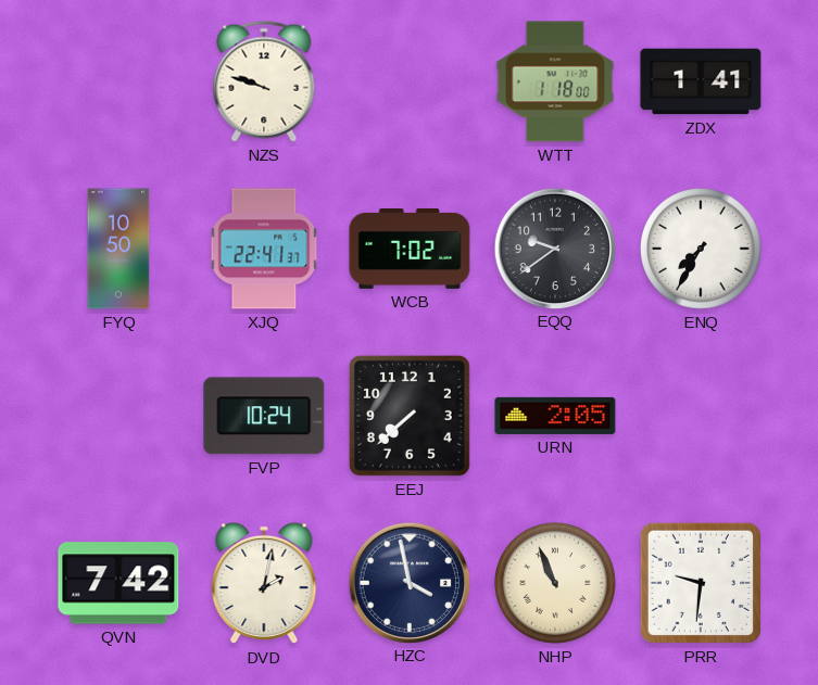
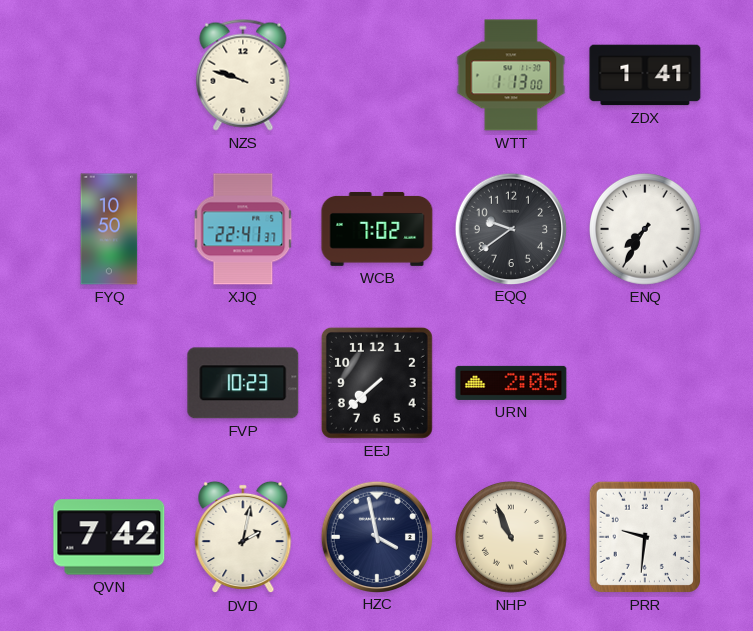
WTT: 1:18 -> 1:13
FVP: 10:24 -> 10:23
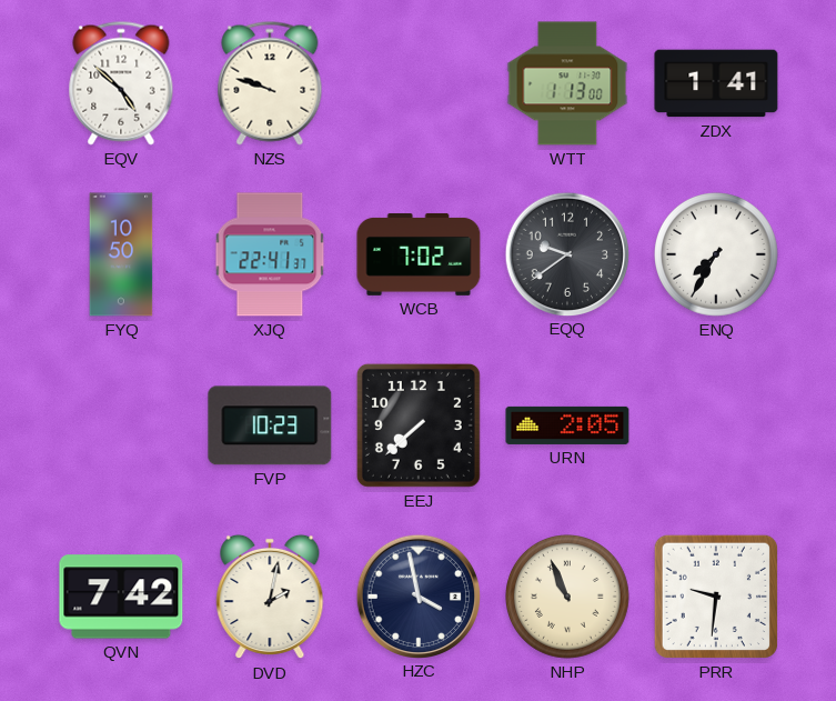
EQV: none -> 4:52
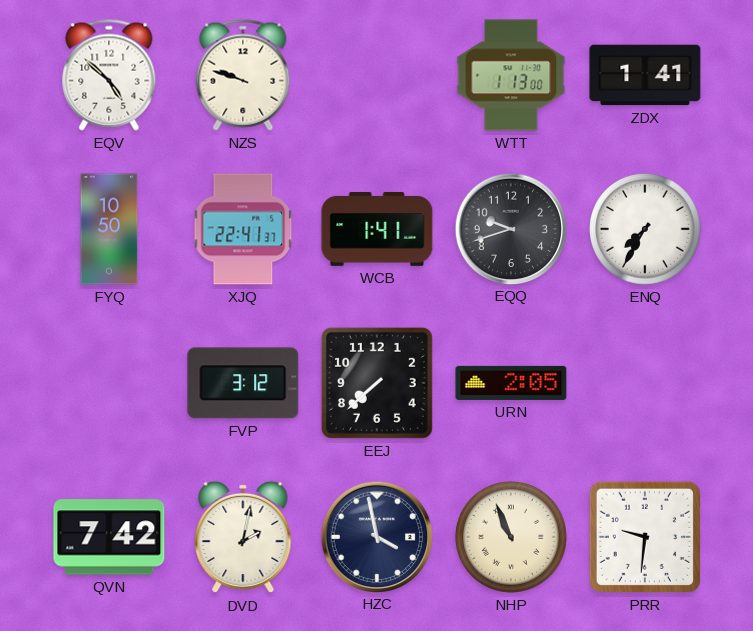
WCB: 7:02 -> 1:41
EQQ: 9:39 -> 9:42
FVP: 10:23 -> 3:12
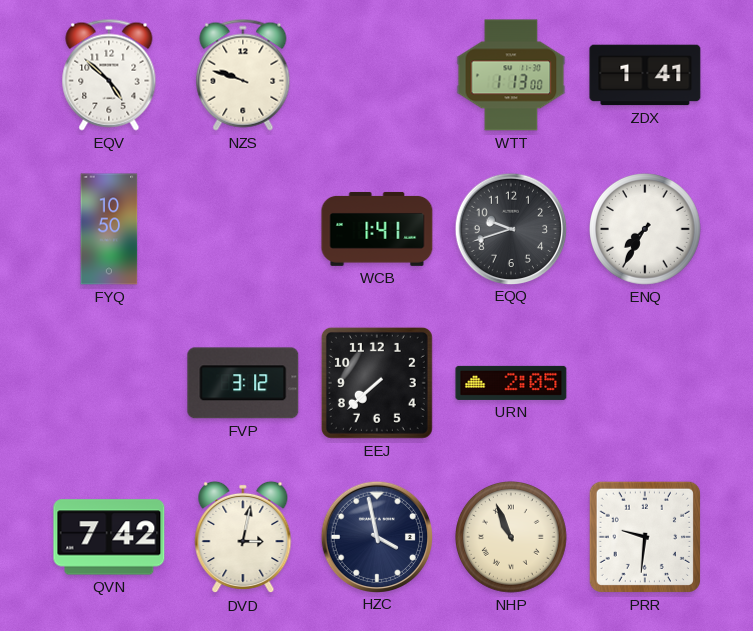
XJQ: 22:41 -> none
DVD: 2:02 -> 3:02
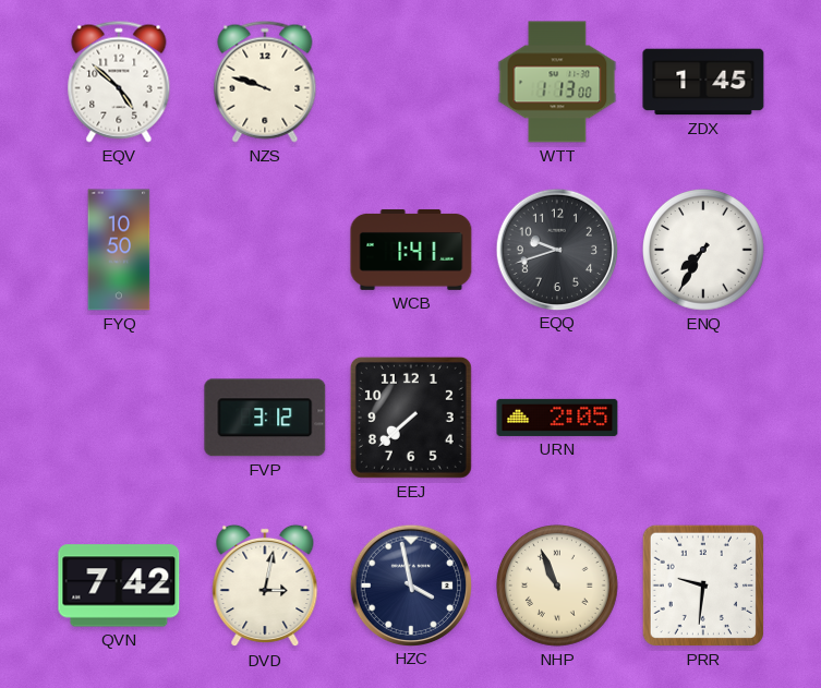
ZDX: 1:41 -> 1:45
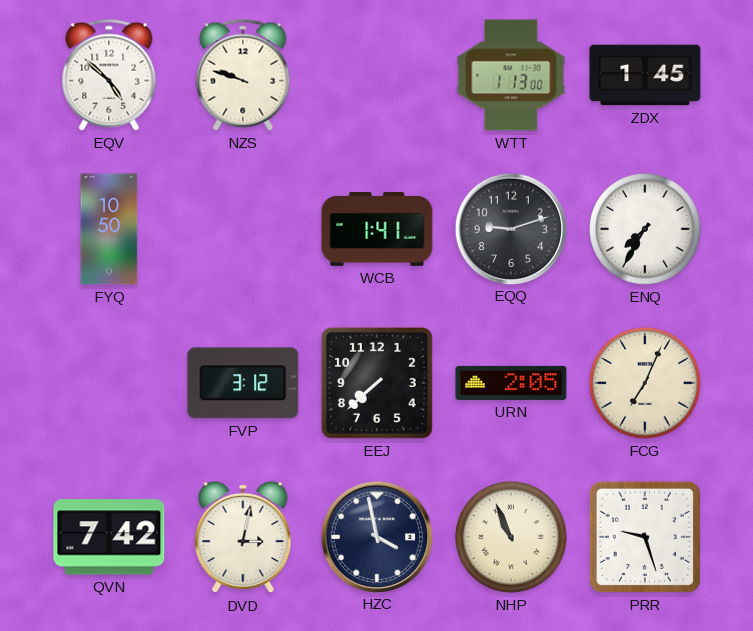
EQQ: 9:42 -> 9:12
FCG: none -> 7:04
PRR: 9:31 -> 9:27
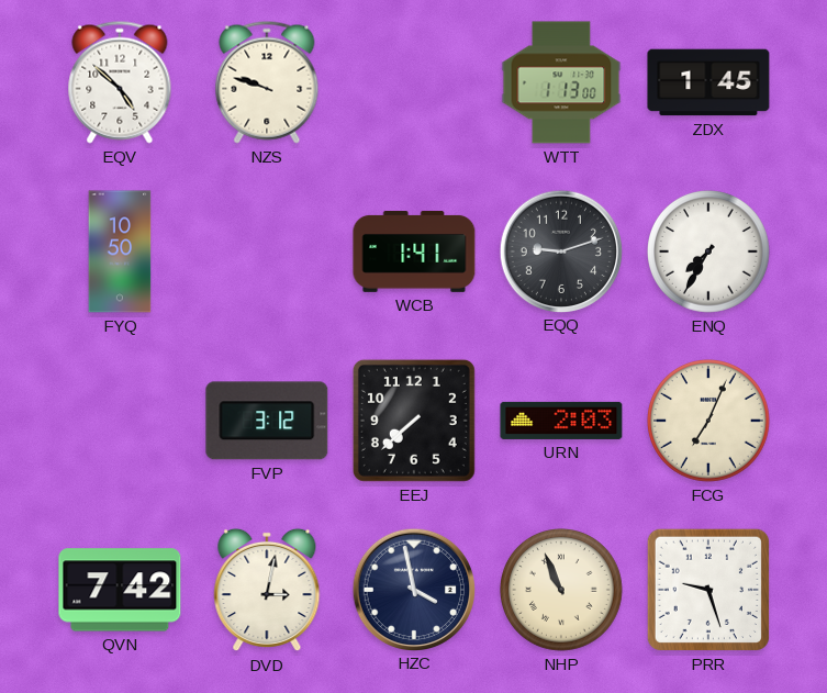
URN: 2:05 -> 2:03
